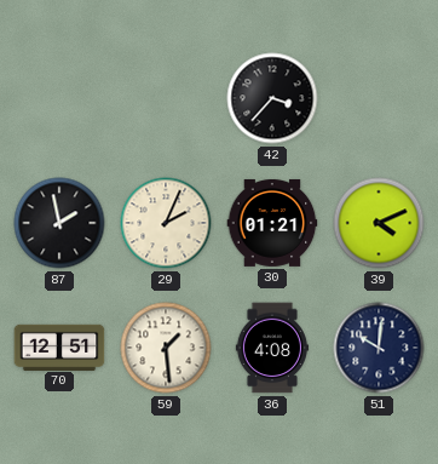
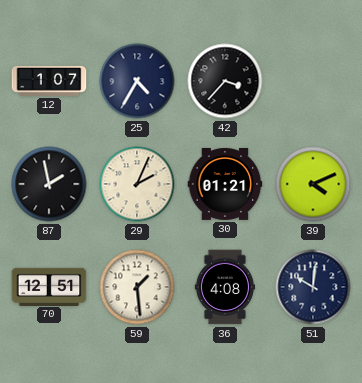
12: none -> 1:07
25: none -> 4:35
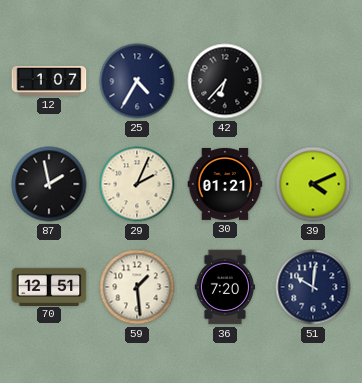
42: 3:37 -> 6:37
36: 4:08 -> 7:20
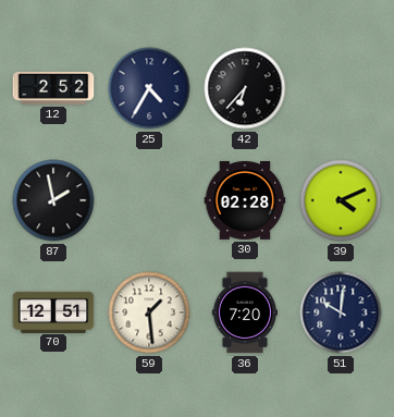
12: 1:07 -> 2:52
29: 2:04 -> none
30: 01:21 -> 02:28
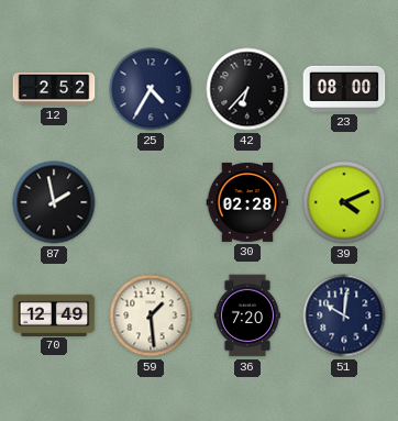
23: none -> 08:00
70: 12:51 -> 12:49
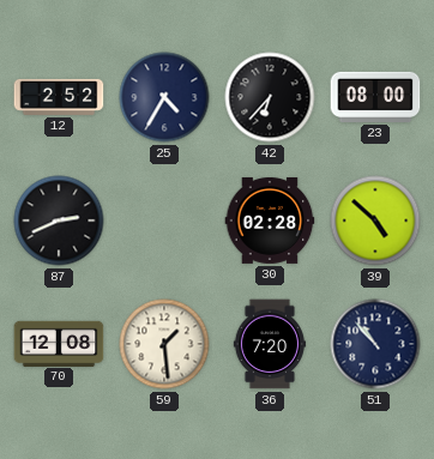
87: 1:58 -> 2:41
39: 4:11 -> 4:52
70: 12:49 -> 12:08
51: 10:01 -> 10:53
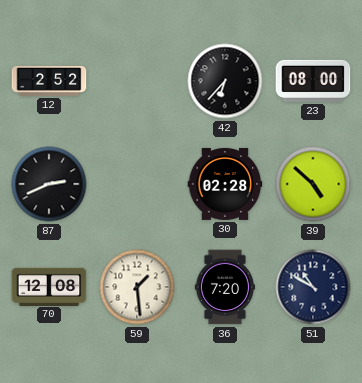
25: 4:35 -> none
51: 10:53 -> 10:50
